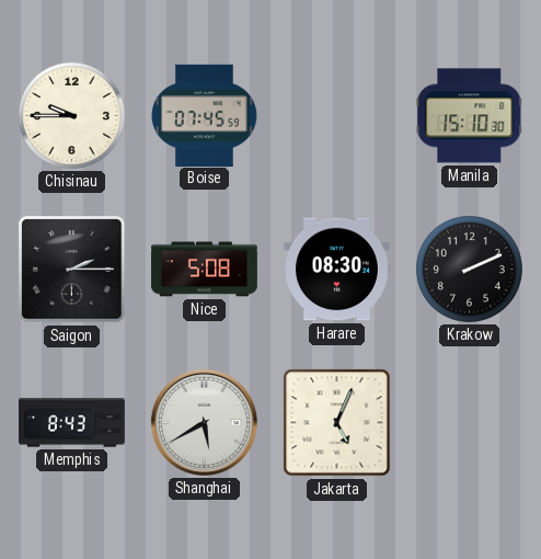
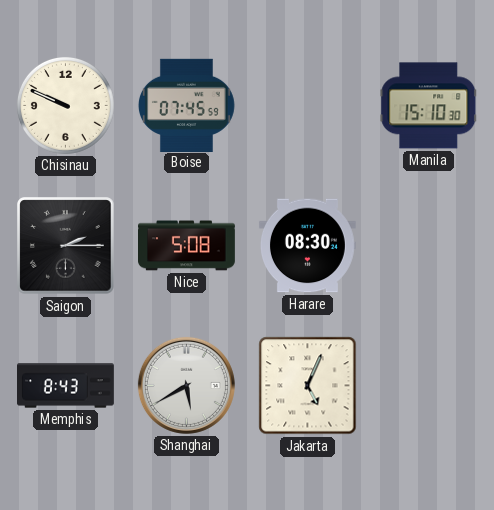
Chisinau: 9:45 -> 9:49
Krakow: 2:11 -> none
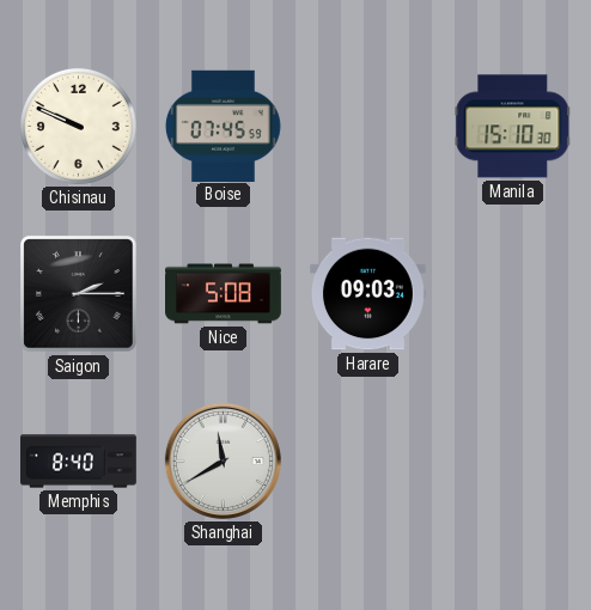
Harare: 08:30 -> 09:03
Memphis: 8:43 -> 8:40
Shanghai: 5:40 -> 11:40
Jakarta: 5:04 -> none
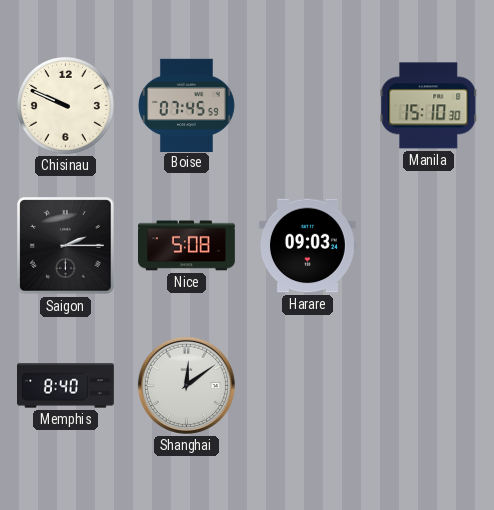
Shanghai: 11:40 -> 12:09
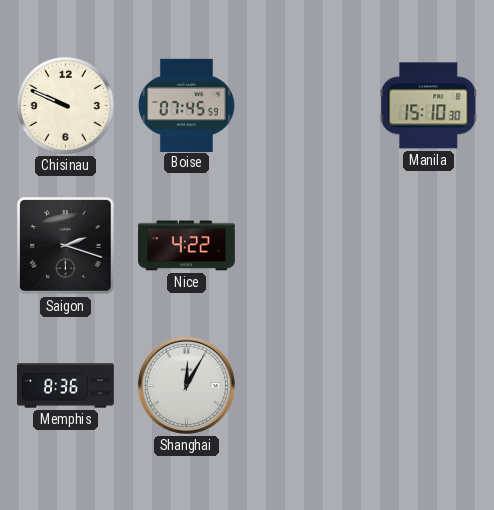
Saigon: 2:15 -> 2:18
Nice: 5:08 -> 4:22
Harare: 09:03 -> none
Memphis: 8:40 -> 8:36
Shanghai: 12:09 -> 12:05
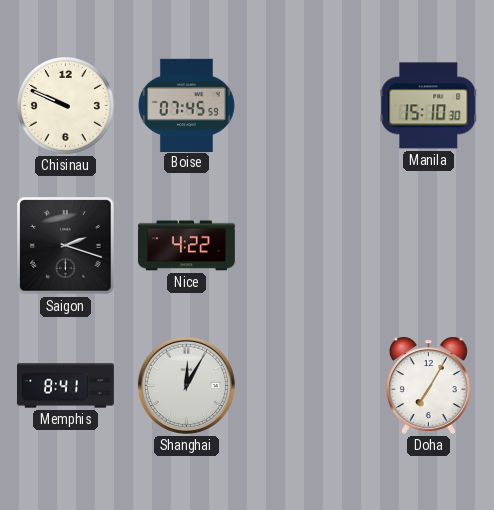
Memphis: 8:36 -> 8:41
Doha: none -> 7:05
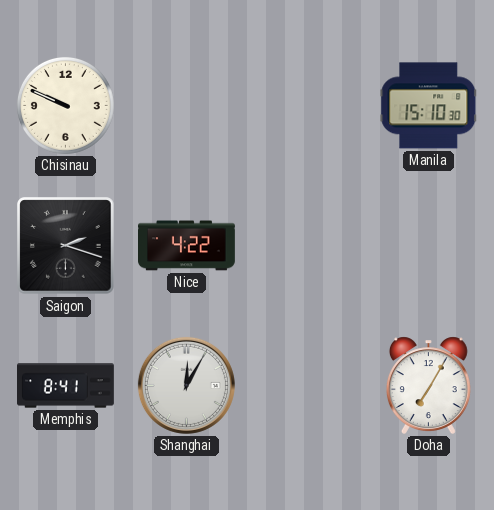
Boise: 07:45 -> none
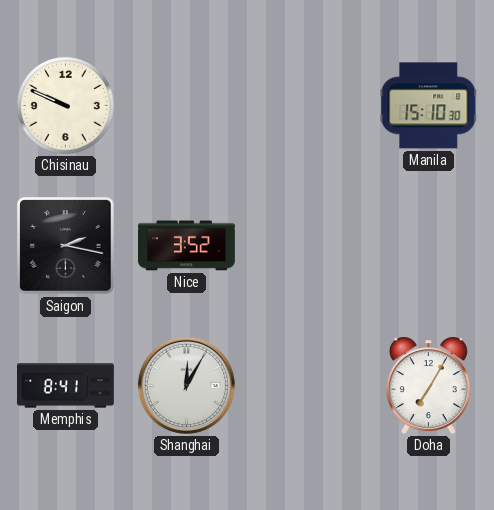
Saigon: 2:18 -> 2:17
Nice: 4:22 -> 3:52
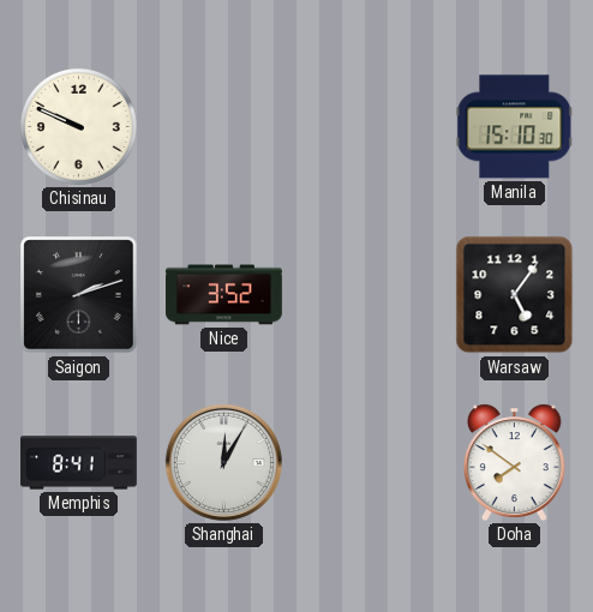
Saigon: 2:17 -> 2:12
Warsaw: none -> 5:06
Doha: 7:05 -> 7:51
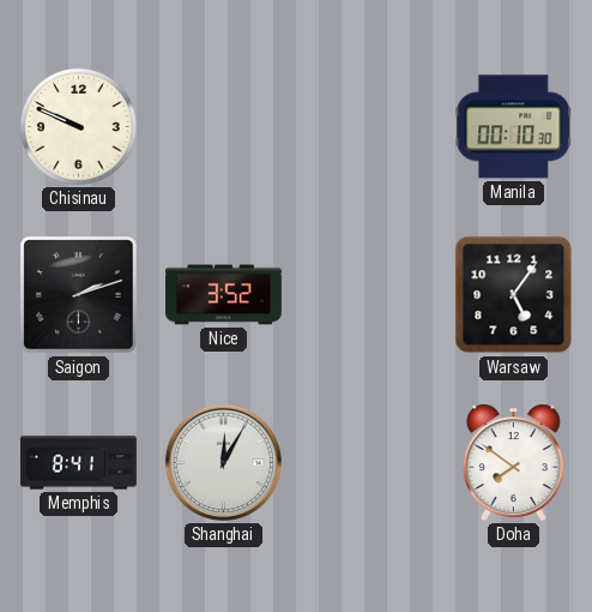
Manila: 15:10 -> 00:10
